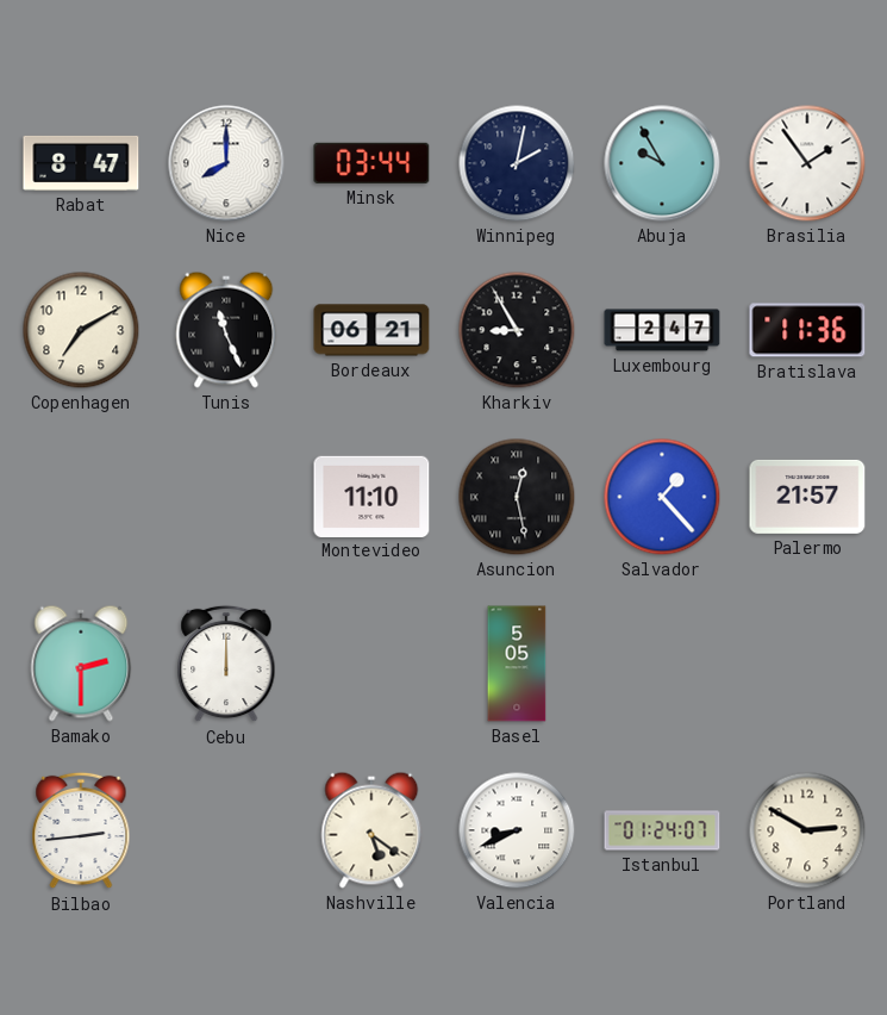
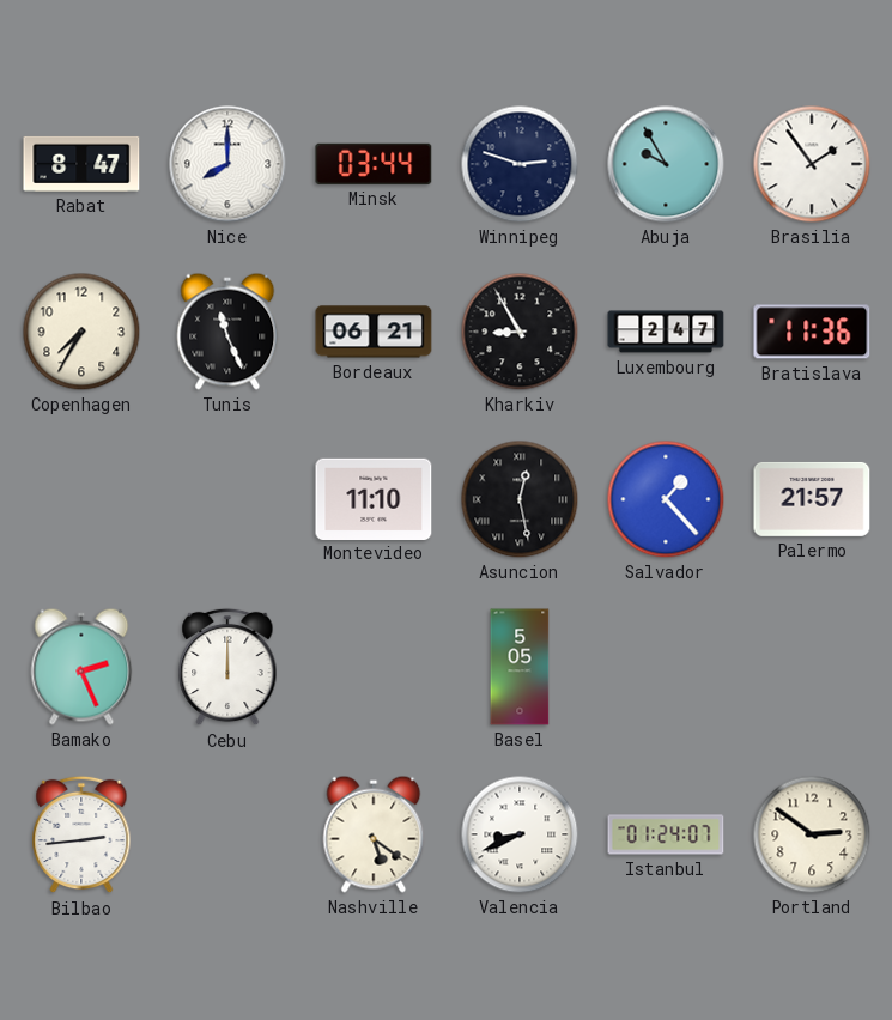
Winnipeg: 2:02 -> 2:48
Copenhagen: 7:10 -> 7:35
Bamako: 2:30 -> 2:26
Portland: 2:50 -> 2:51
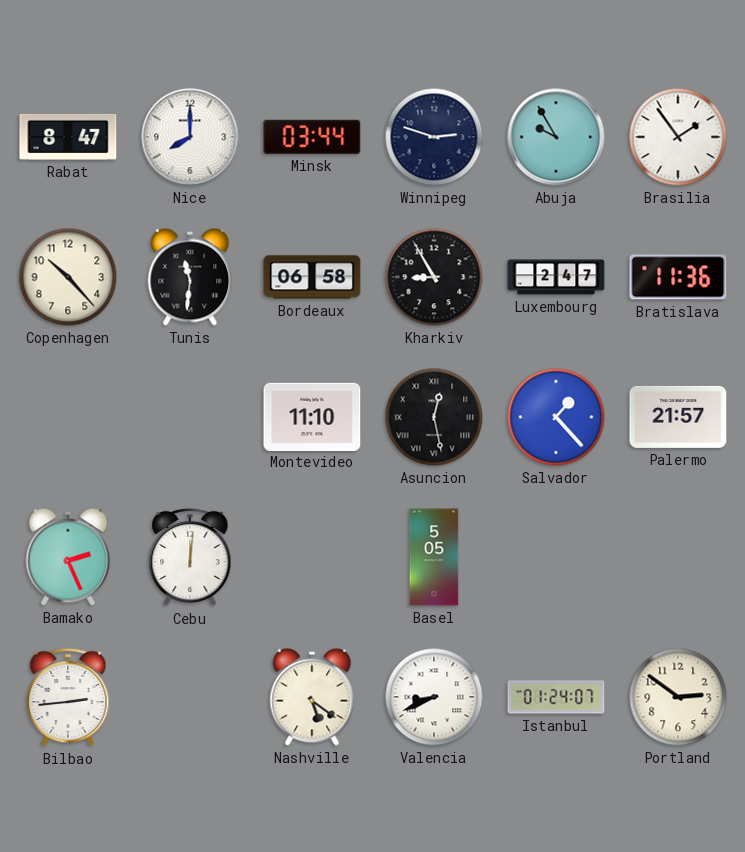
Copenhagen: 7:35 -> 10:23
Tunis: 11:26 -> 11:31
Bordeaux: 06:21 -> 06:58
Cebu: 12:00 -> 12:01
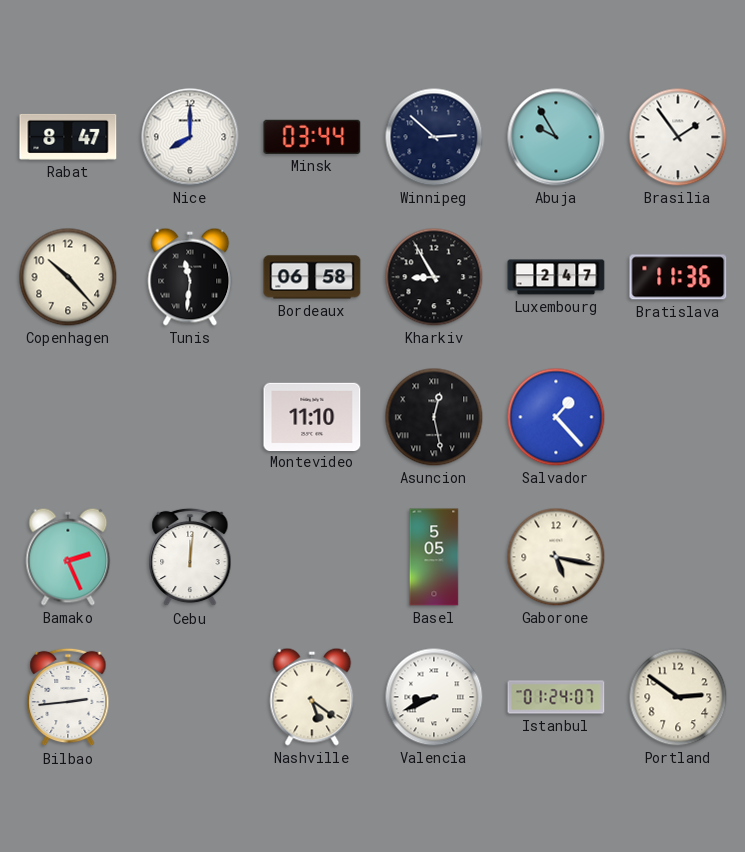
Winnipeg: 2:48 -> 2:52
Palermo: 21:57 -> none
Gaborone: none -> 5:17
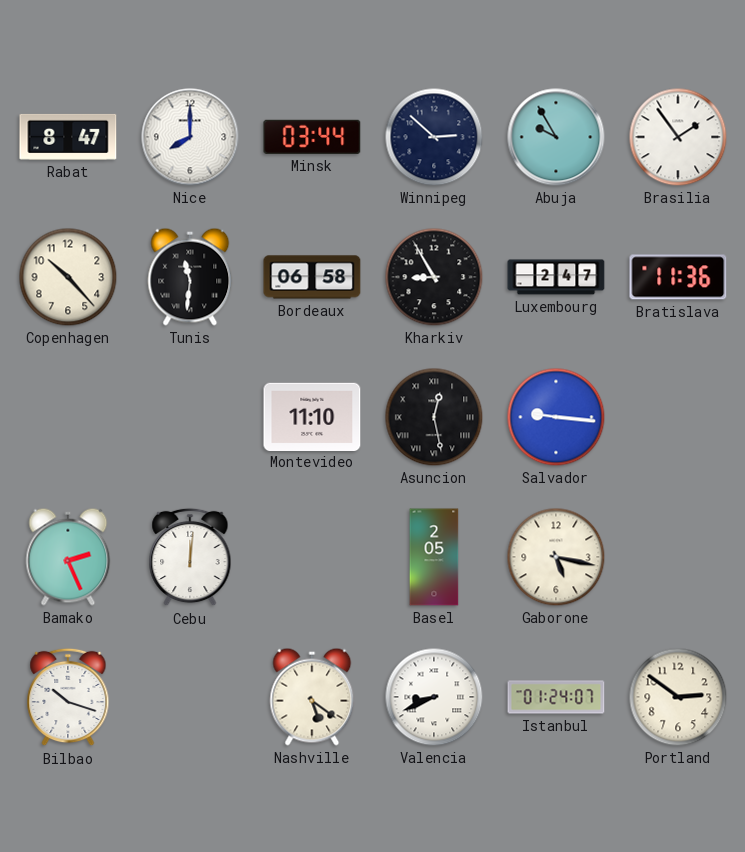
Salvador: 1:23 -> 9:16
Basel: 5:05 -> 2:05
Bilbao: 2:44 -> 10:18
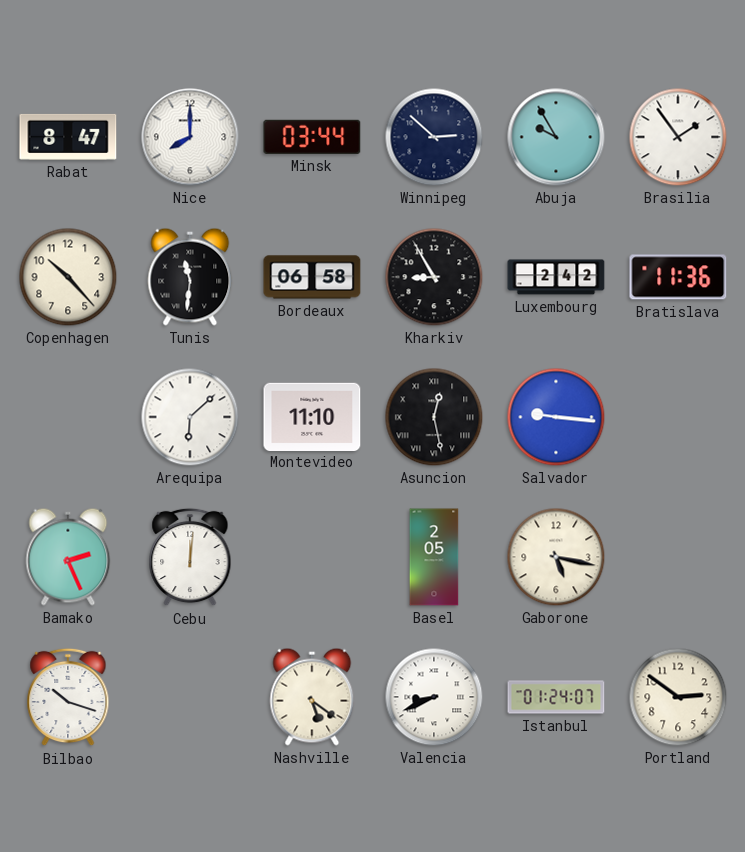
Luxembourg: 2:47 -> 2:42
Arequipa: none -> 6:08
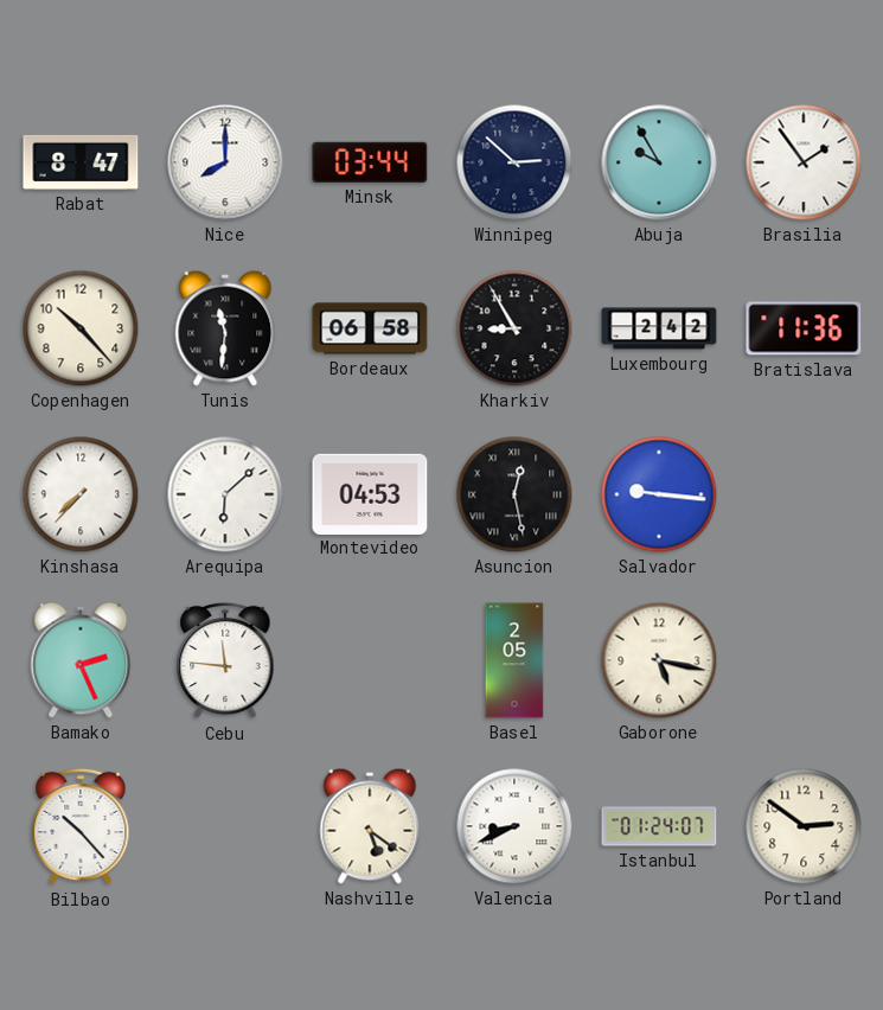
Kinshasa: none -> 7:37
Montevideo: 11:10 -> 04:53
Cebu: 12:01 -> 11:46
Bilbao: 10:18 -> 10:23
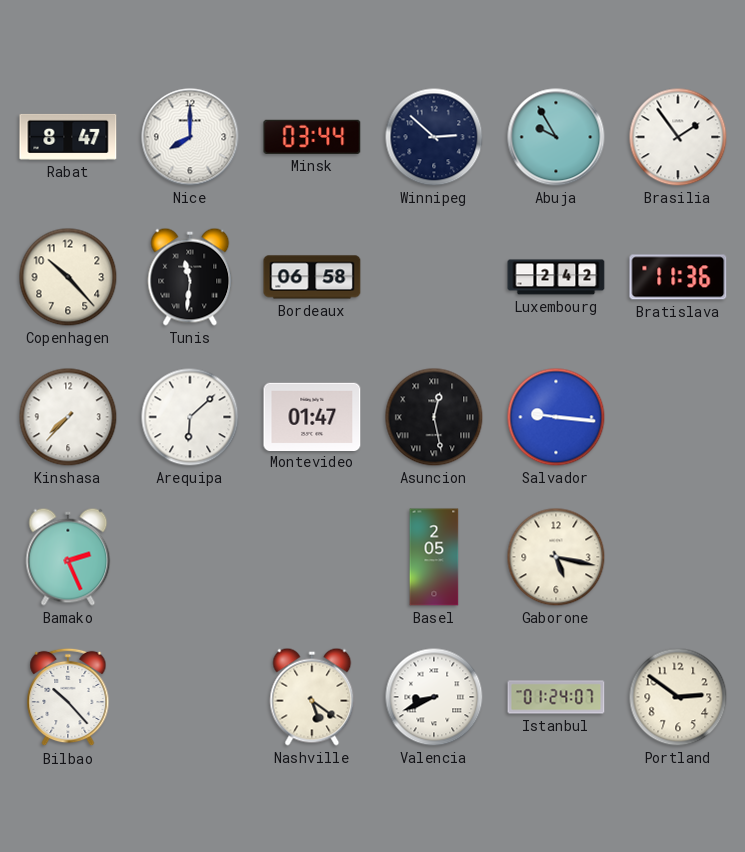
Kharkiv: 8:55 -> none
Montevideo: 04:53 -> 01:47
Cebu: 11:46 -> none
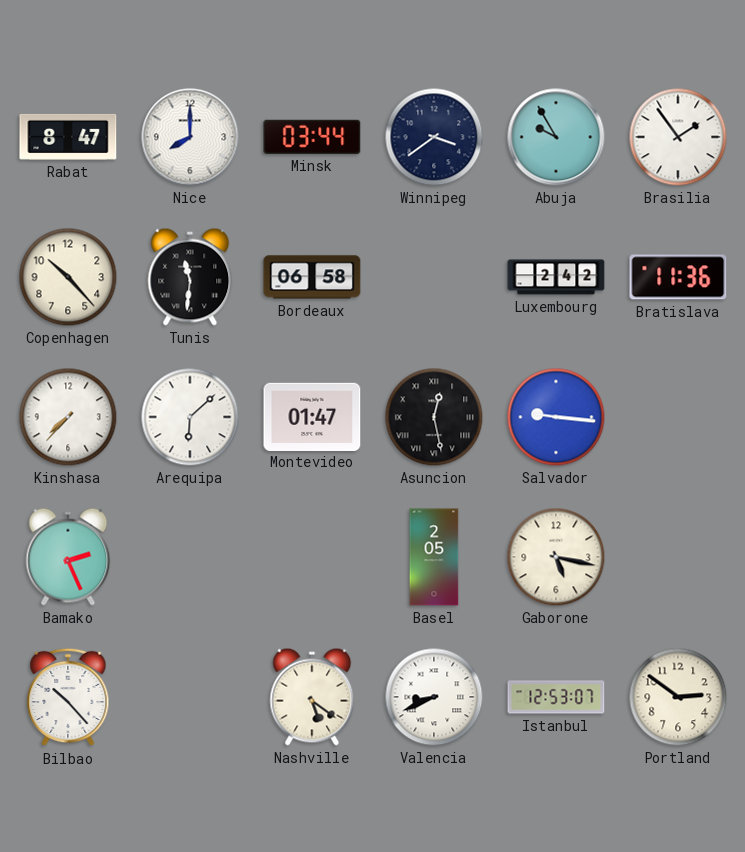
Winnipeg: 2:52 -> 3:39
Istanbul: 01:24 -> 12:53
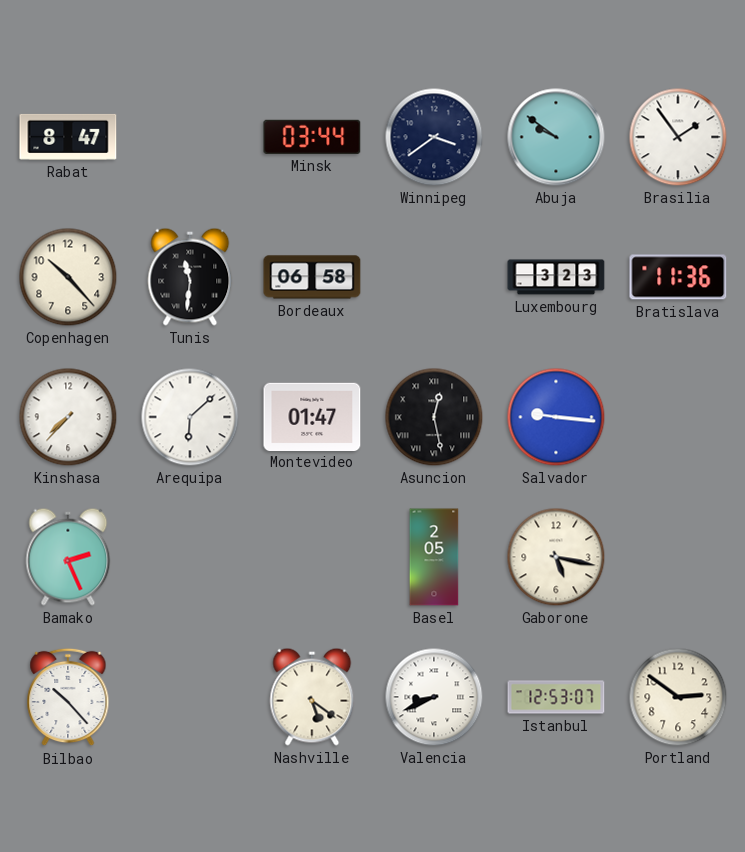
Nice: 8:00 -> none
Abuja: 9:55 -> 9:51
Luxembourg: 2:42 -> 3:23
